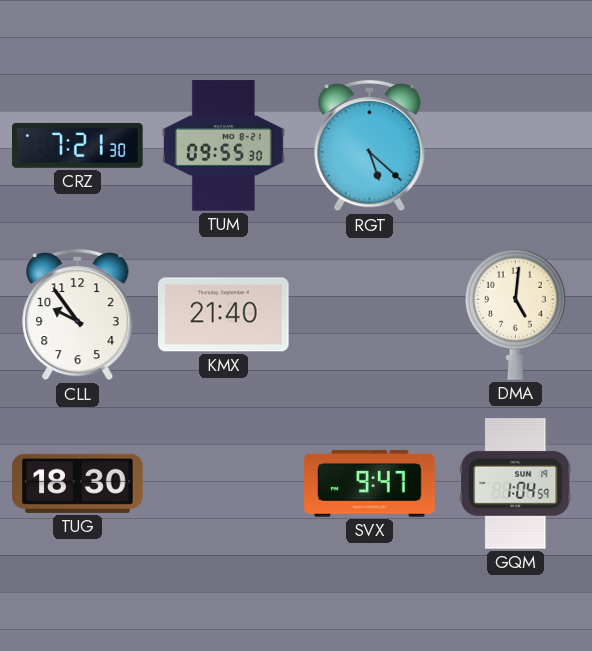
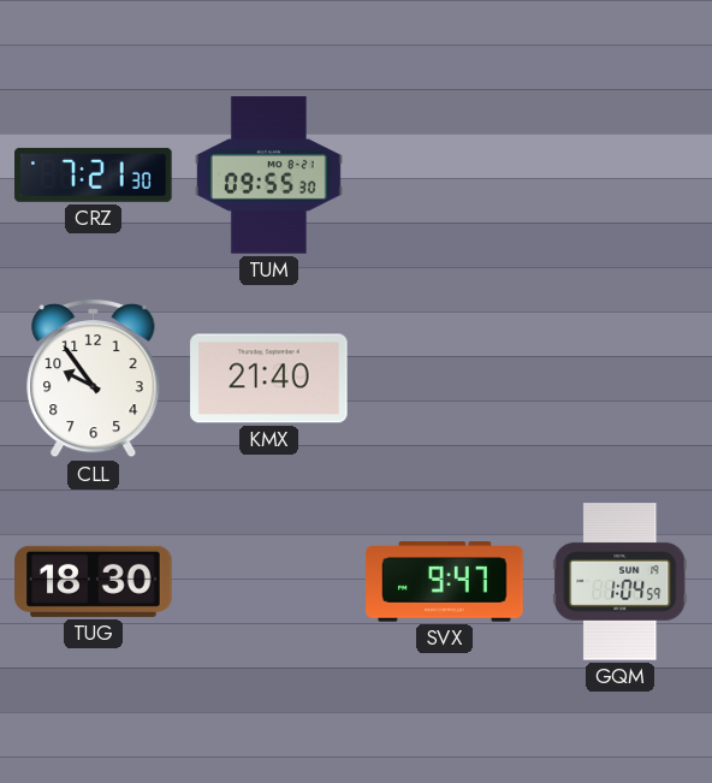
RGT: 5:22 -> none
DMA: 5:01 -> none
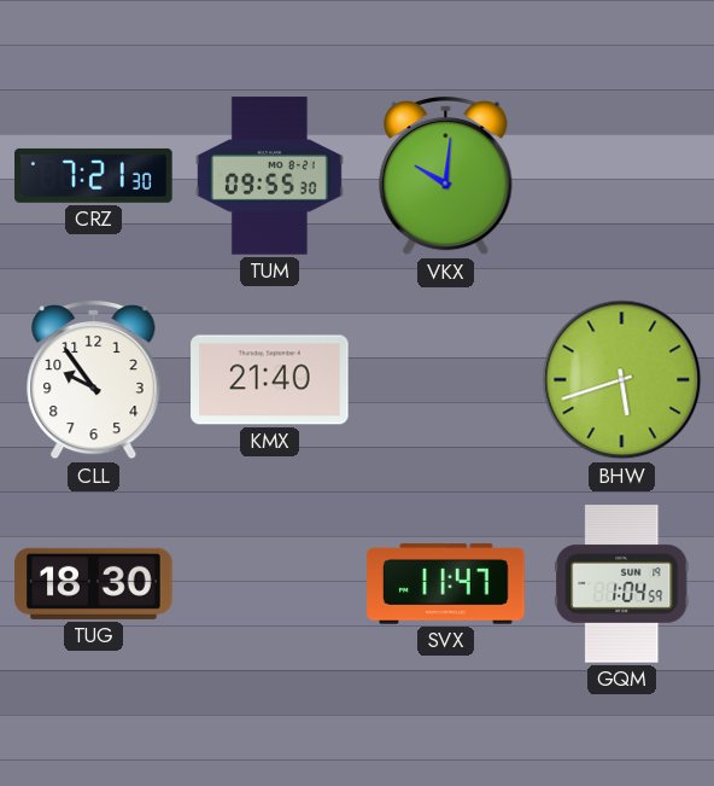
VKX: none -> 10:01
BHW: none -> 5:42
SVX: 9:47 -> 11:47
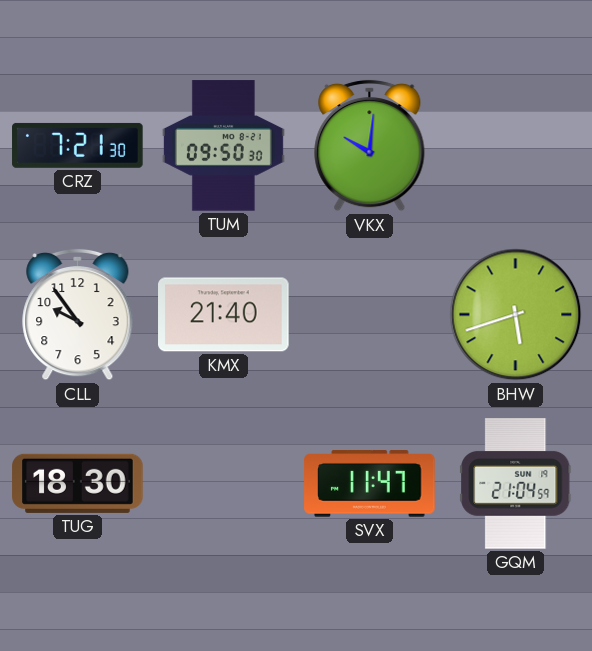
TUM: 09:55 -> 09:50
GQM: 1:04 -> 21:04
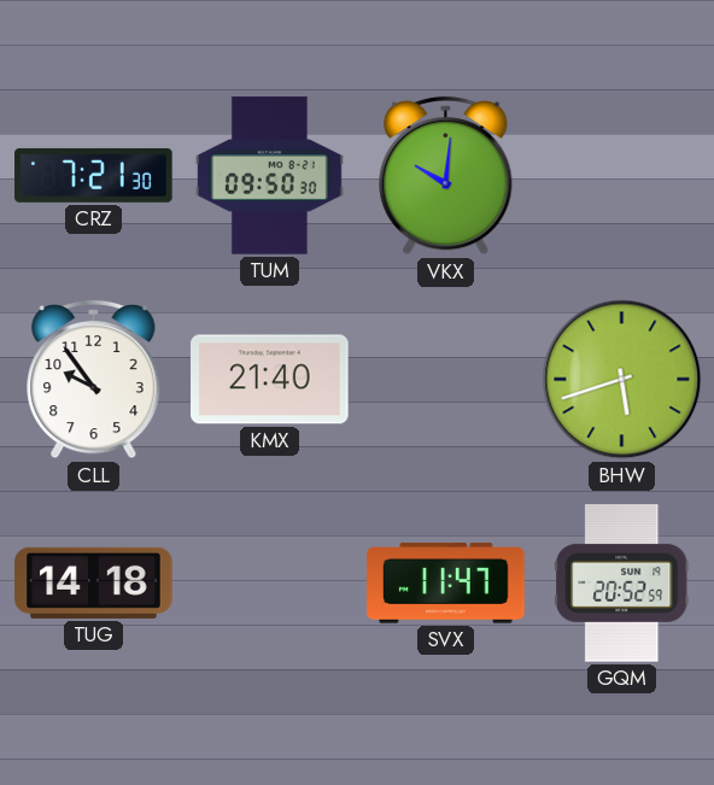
TUG: 18:30 -> 14:18
GQM: 21:04 -> 20:52
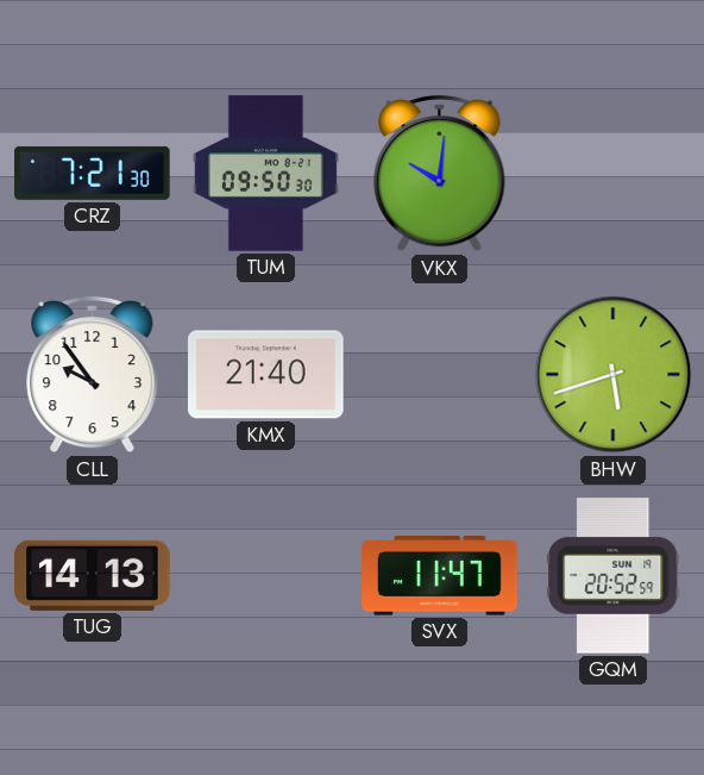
TUG: 14:18 -> 14:13
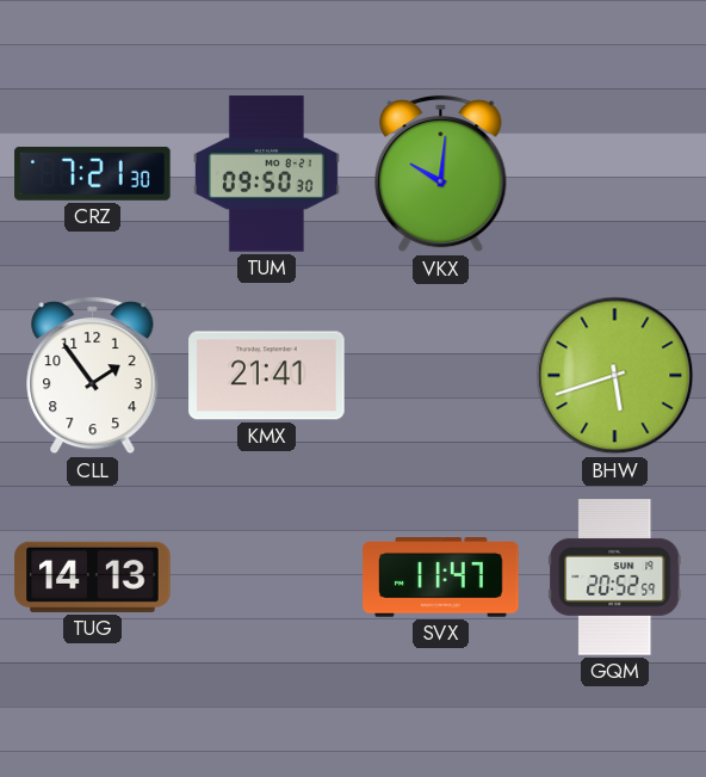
CLL: 9:54 -> 1:54
KMX: 21:40 -> 21:41
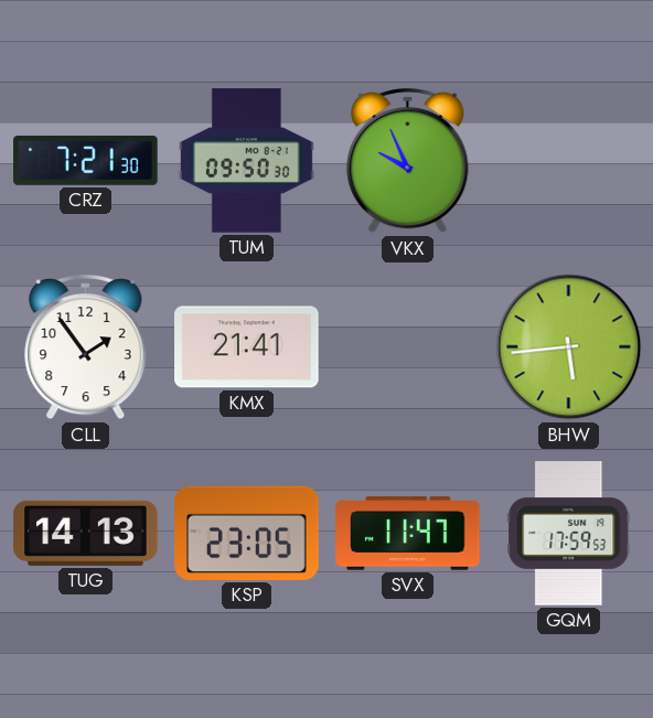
VKX: 10:01 -> 9:56
BHW: 5:42 -> 5:44
KSP: none -> 23:05
GQM: 20:52 -> 17:59
